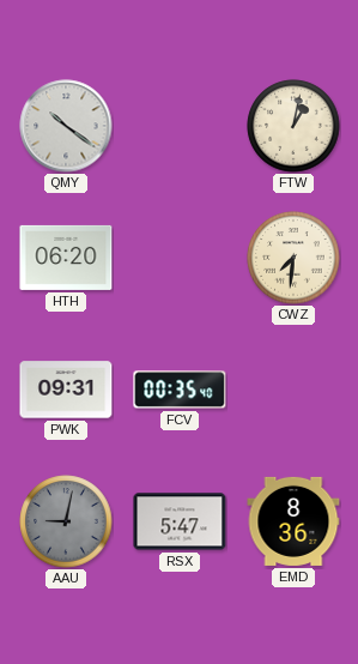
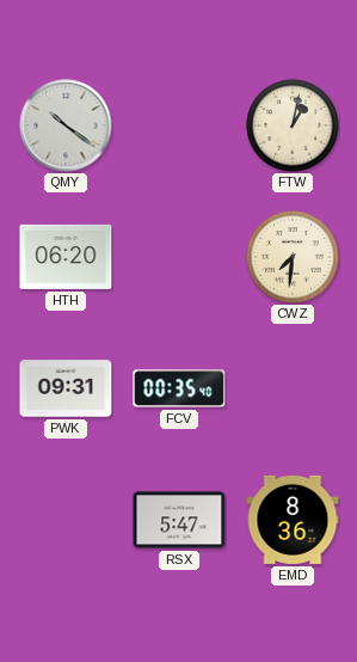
AAU: 9:02 -> none
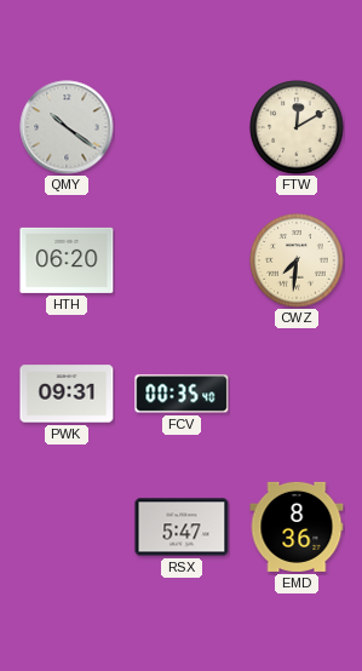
FTW: 1:02 -> 12:10
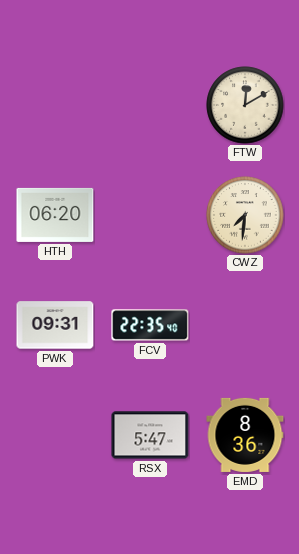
QMY: 10:21 -> none
FCV: 00:35 -> 22:35
